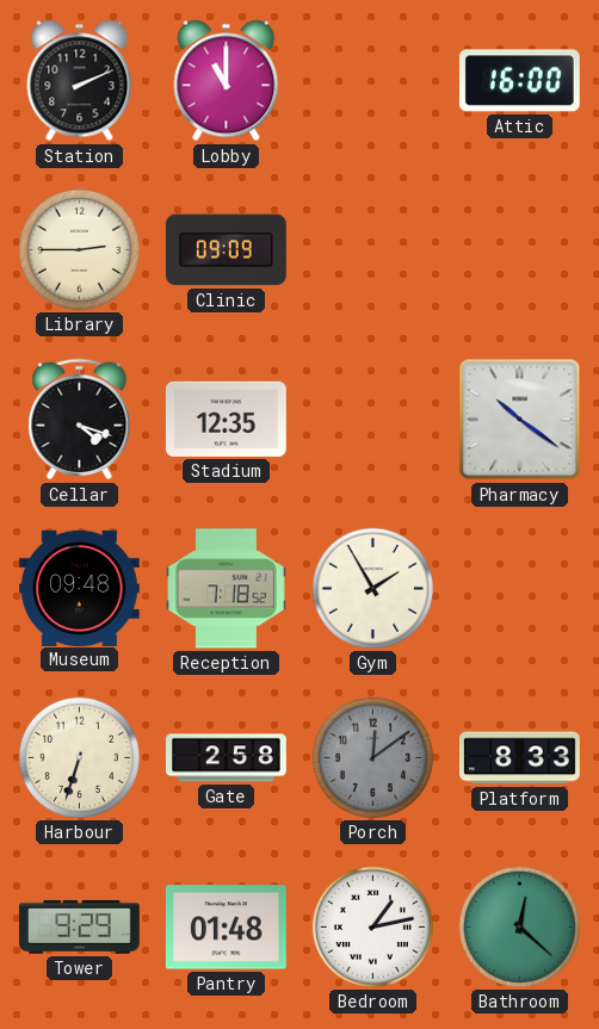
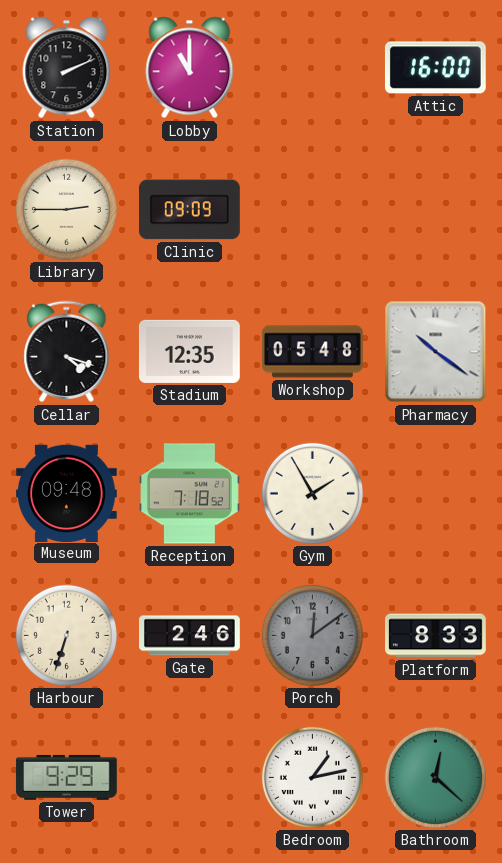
Workshop: none -> 05:48
Gate: 2:58 -> 2:46
Pantry: 01:48 -> none
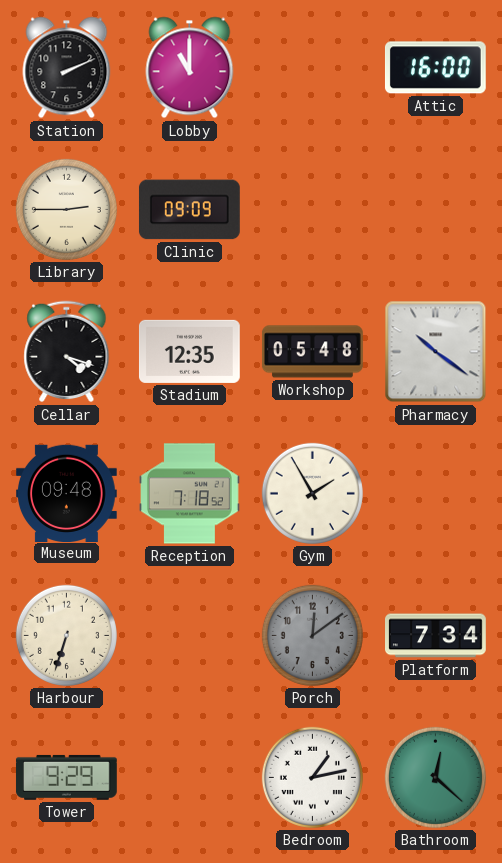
Gate: 2:46 -> none
Platform: 8:33 -> 7:34
